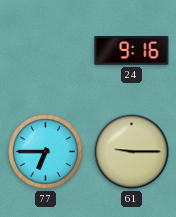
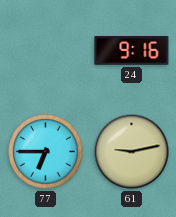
61: 9:15 -> 9:13
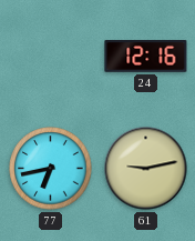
24: 9:16 -> 12:16
77: 6:45 -> 6:43
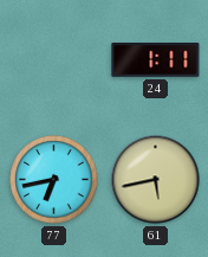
24: 12:16 -> 1:11
61: 9:13 -> 5:43
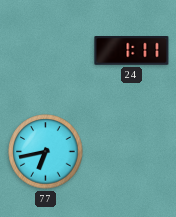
61: 5:43 -> none
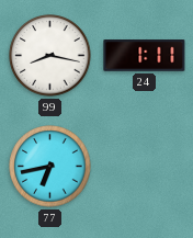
99: none -> 8:17
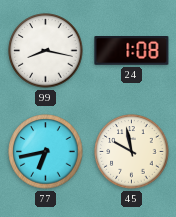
24: 1:11 -> 1:08
45: none -> 9:58
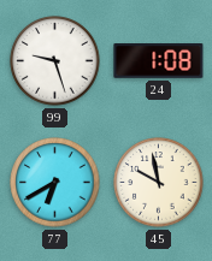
99: 8:17 -> 9:27
77: 6:43 -> 6:40
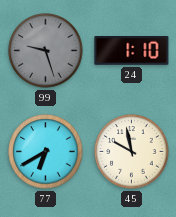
99 dial: white -> grey
24: 1:08 -> 1:10
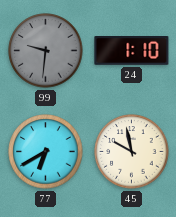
99: 9:27 -> 9:31
